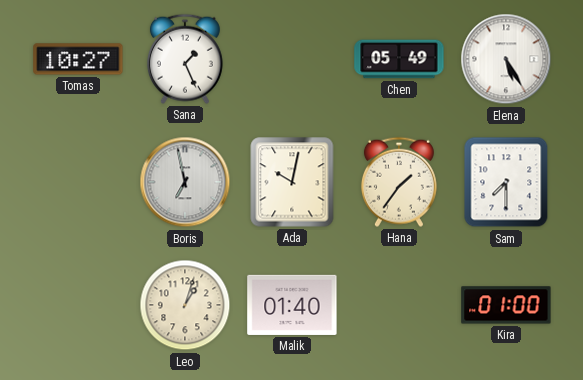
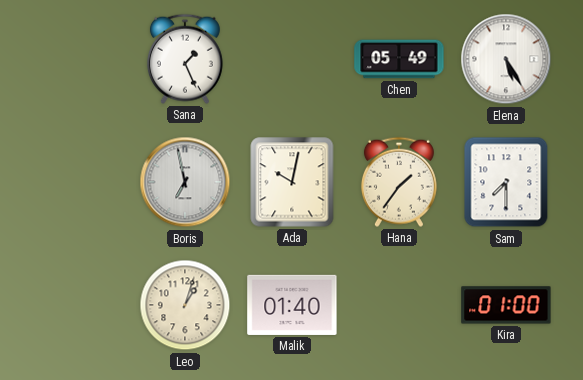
Tomas: 10:27 -> none
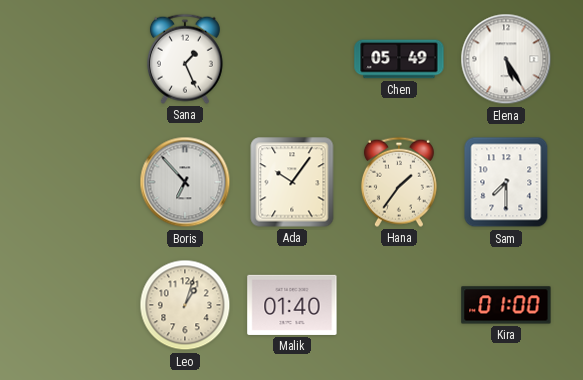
Boris: 6:58 -> 6:53
Ada: 10:02 -> 10:06
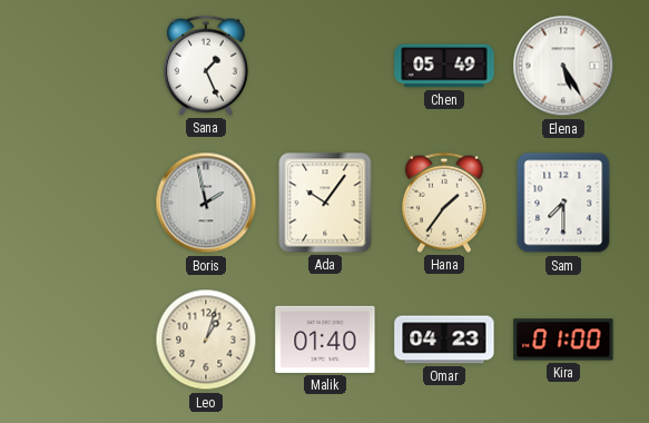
Boris: 6:53 -> 1:58
Omar: none -> 04:23
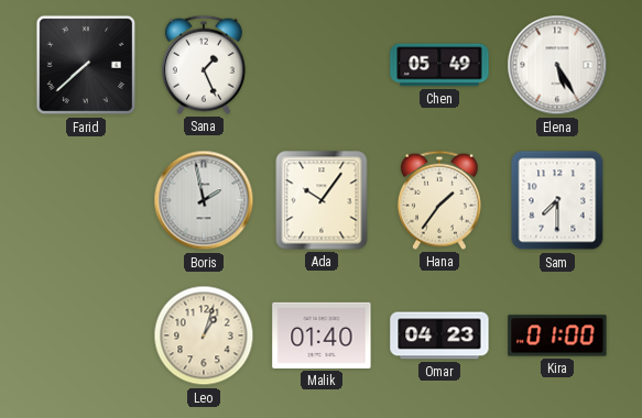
Farid: none -> 7:38
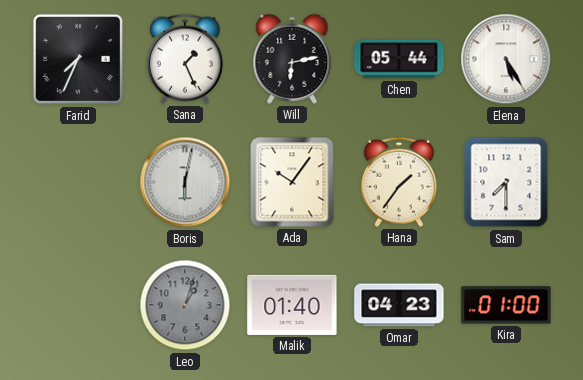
Farid: 7:38 -> 7:34
Will: none -> 6:13
Chen: 05:49 -> 05:44
Boris: 1:58 -> 6:02
Leo dial: cream -> grey
